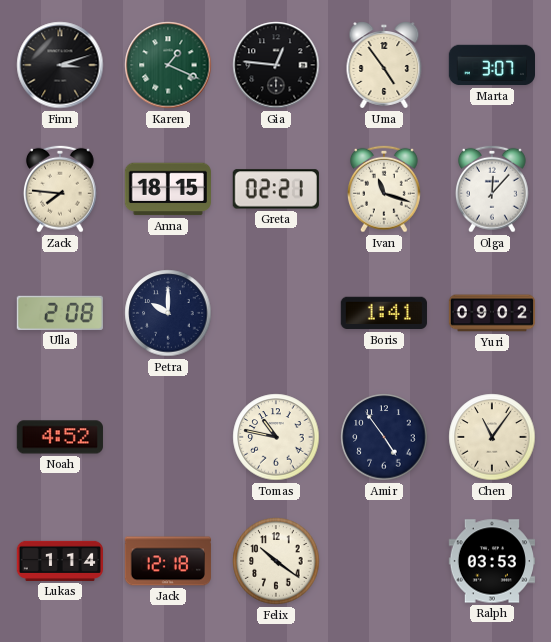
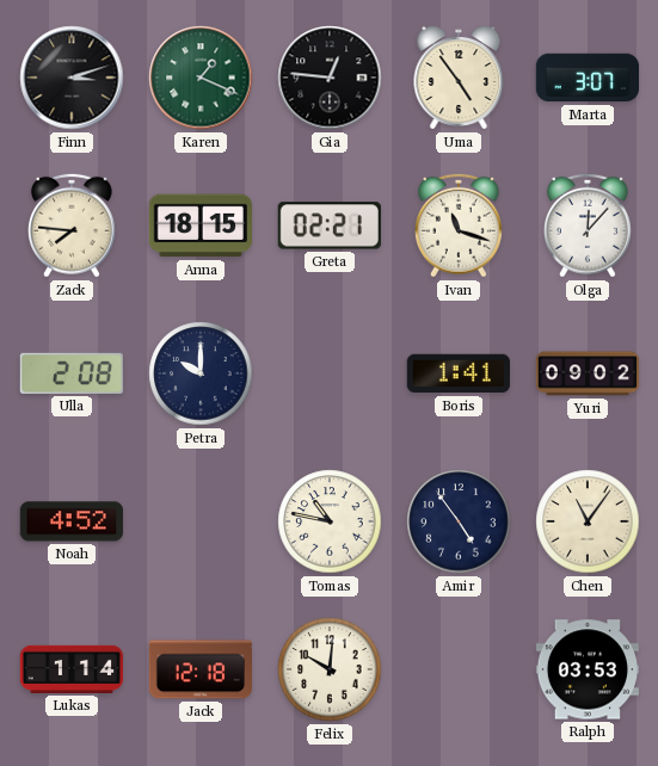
Felix: 10:21 -> 10:01
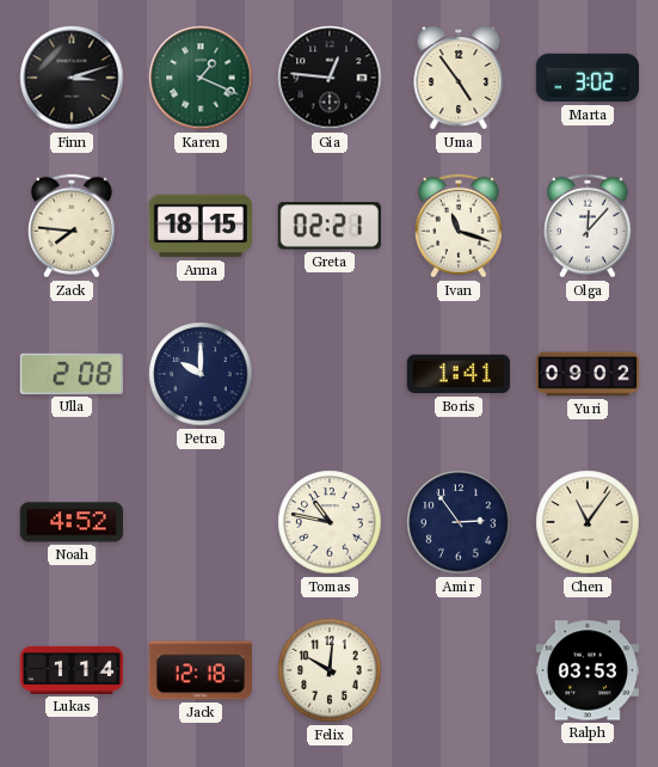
Marta: 3:07 -> 3:02
Amir: 4:54 -> 2:54
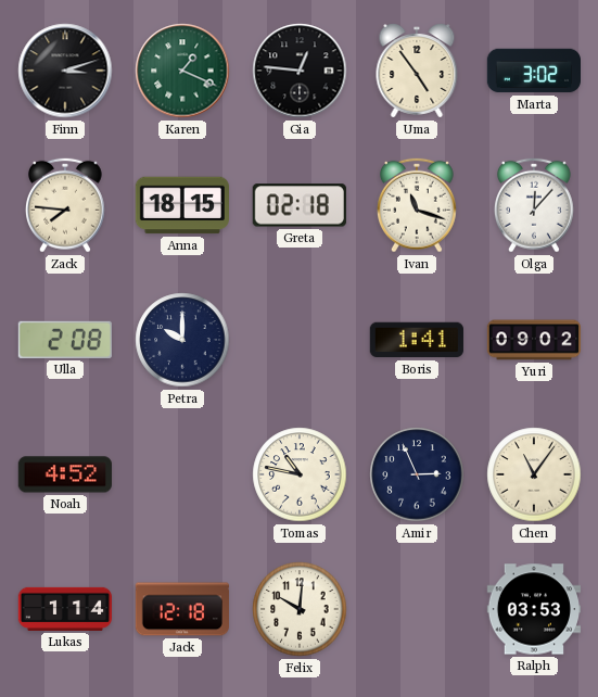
Greta: 02:21 -> 02:18
Amir: 2:54 -> 2:56
